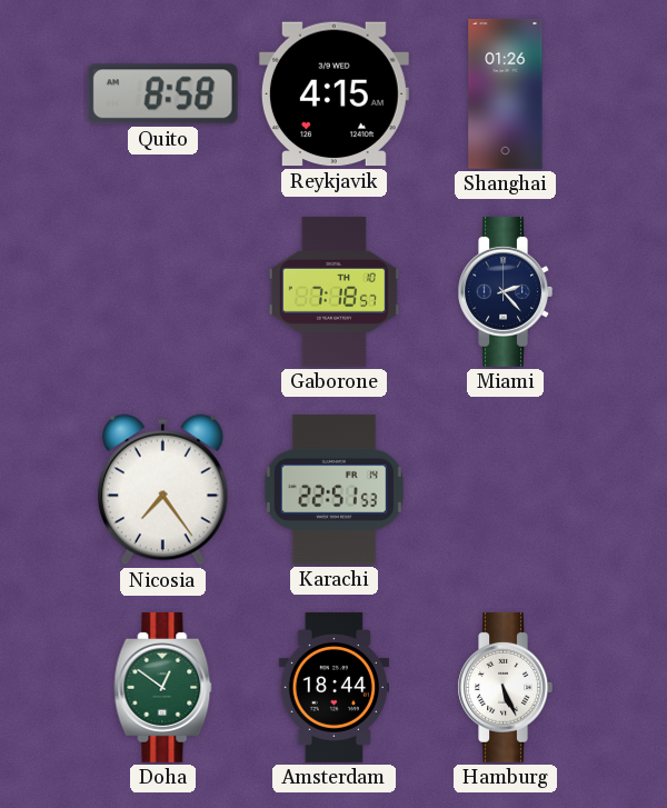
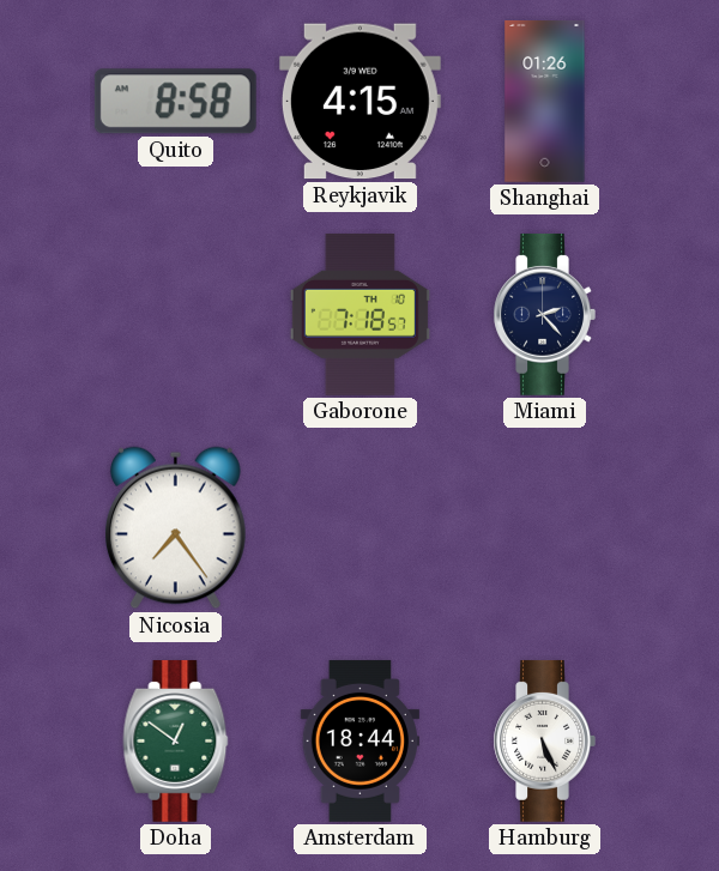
Karachi: 22:51 -> none
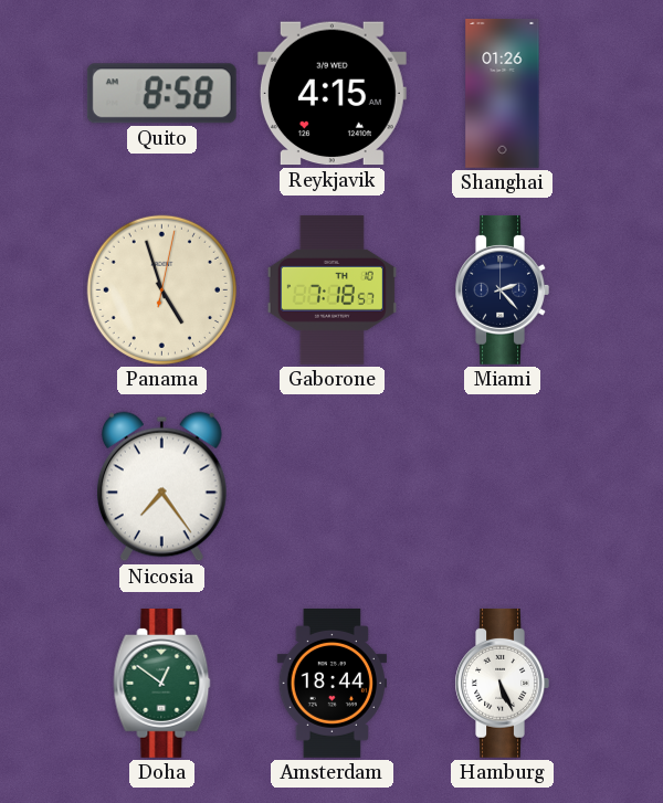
Panama: none -> 4:57
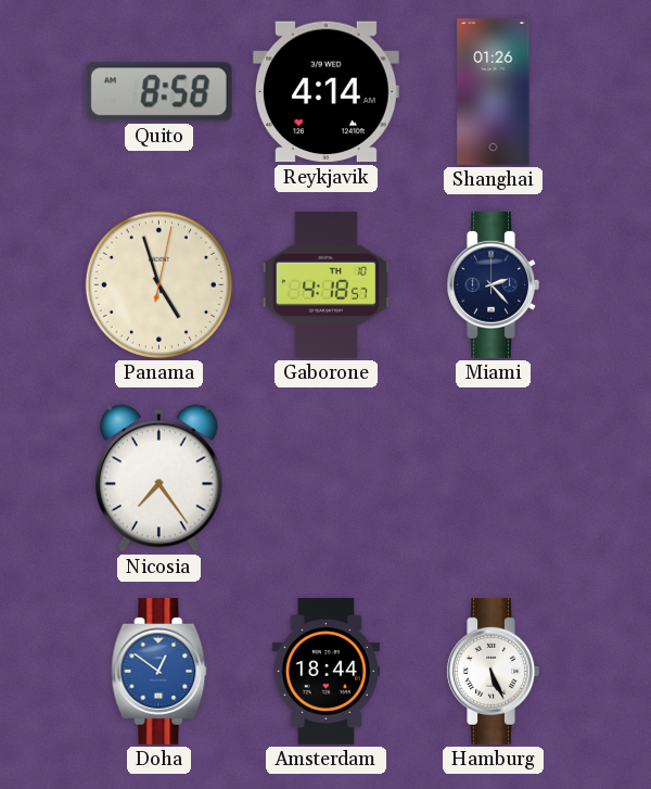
Reykjavik: 4:15 -> 4:14
Gaborone: 7:18 -> 4:18
Doha dial: green -> blue
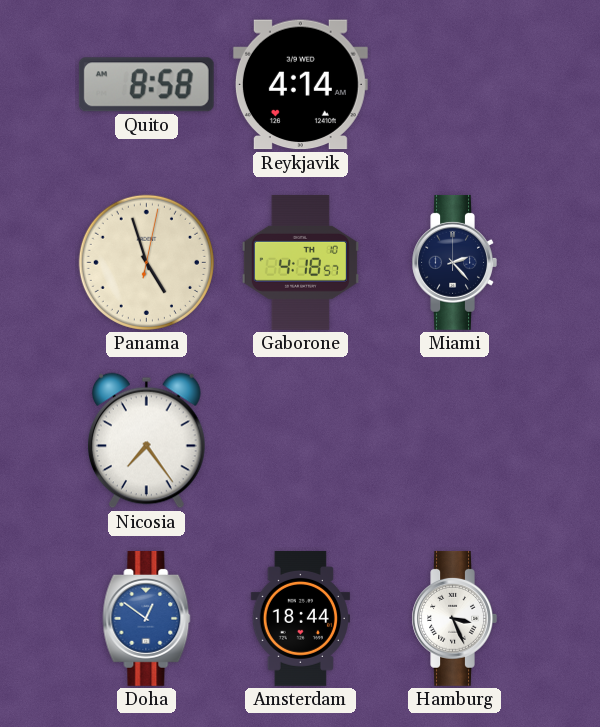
Shanghai: 01:26 -> none
Hamburg: 5:26 -> 3:26
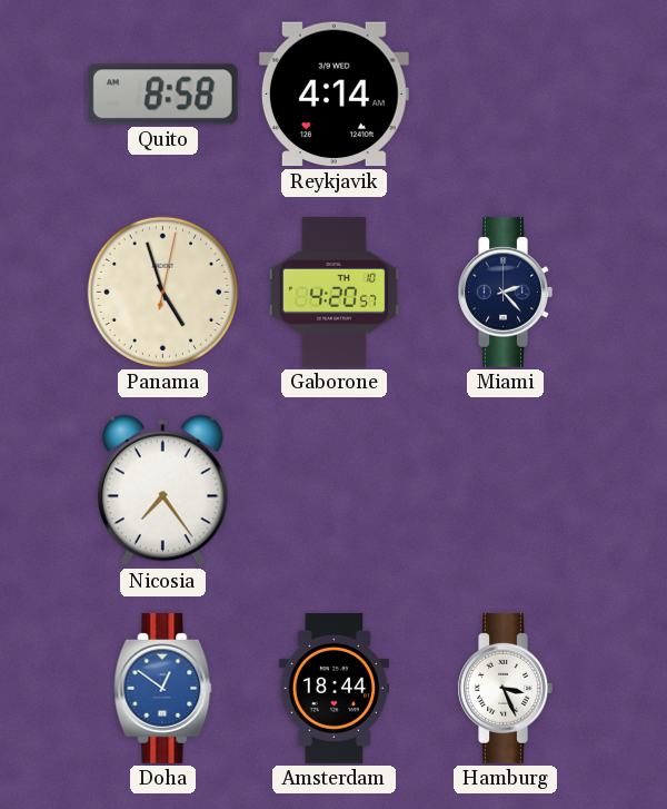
Gaborone: 4:18 -> 4:20
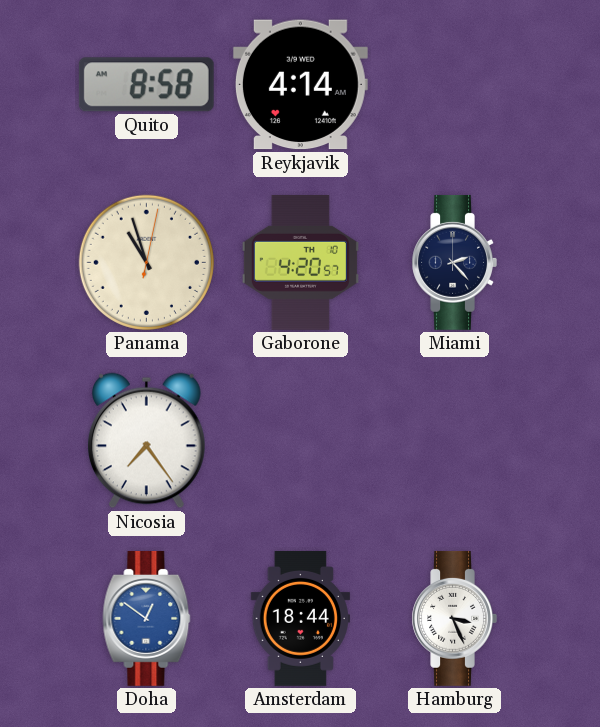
Panama: 4:57 -> 10:57
